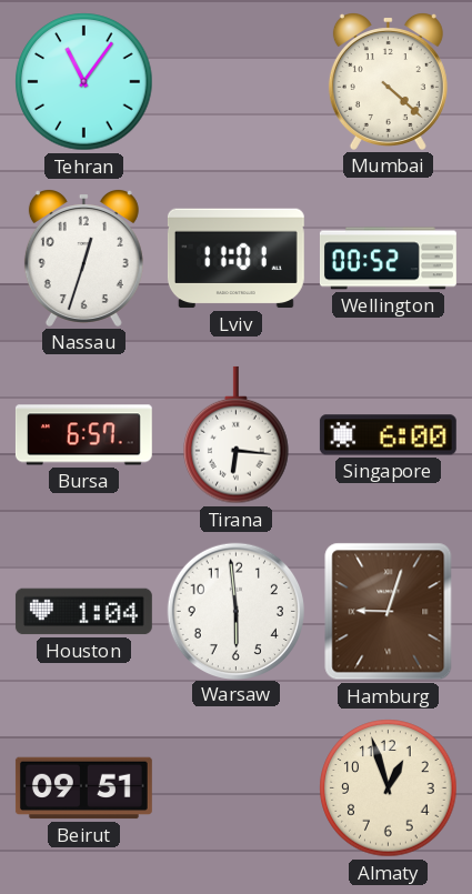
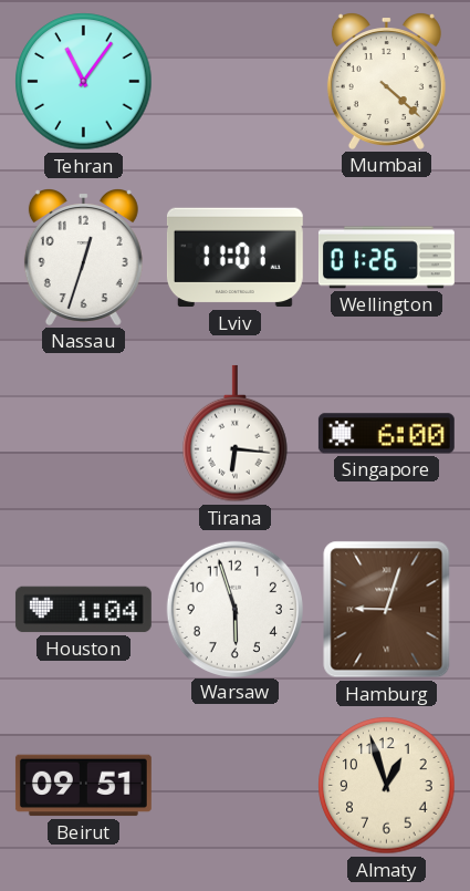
Wellington: 00:52 -> 01:26
Bursa: 6:57 -> none
Warsaw: 5:59 -> 5:57
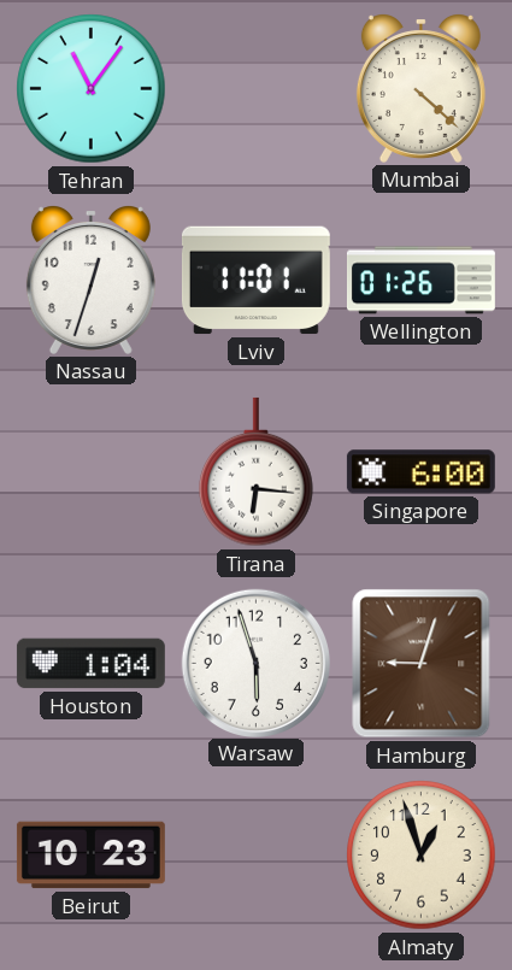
Beirut: 09:51 -> 10:23
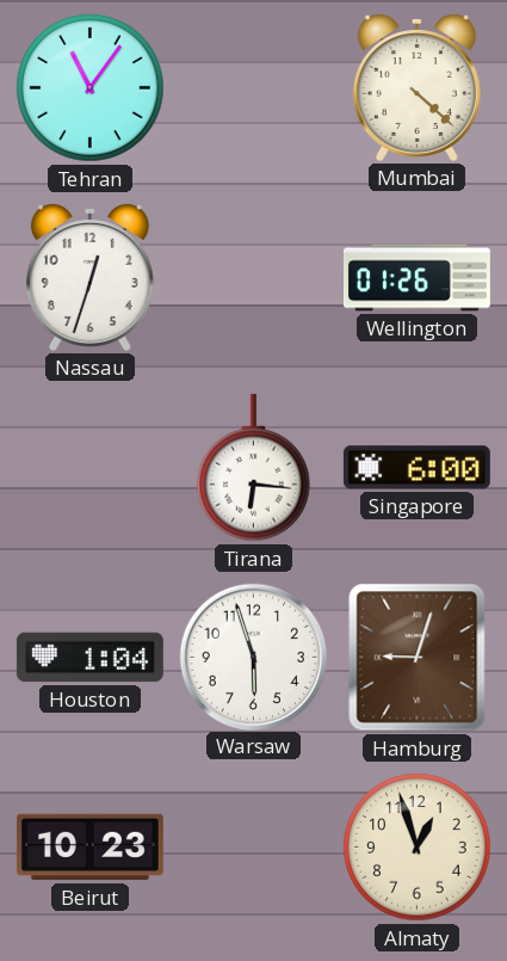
Lviv: 11:01 -> none
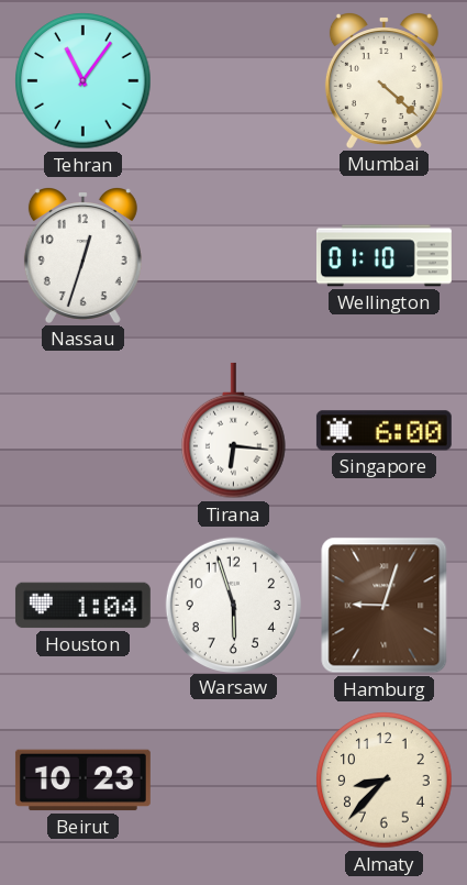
Wellington: 01:26 -> 01:10
Almaty: 12:57 -> 8:37
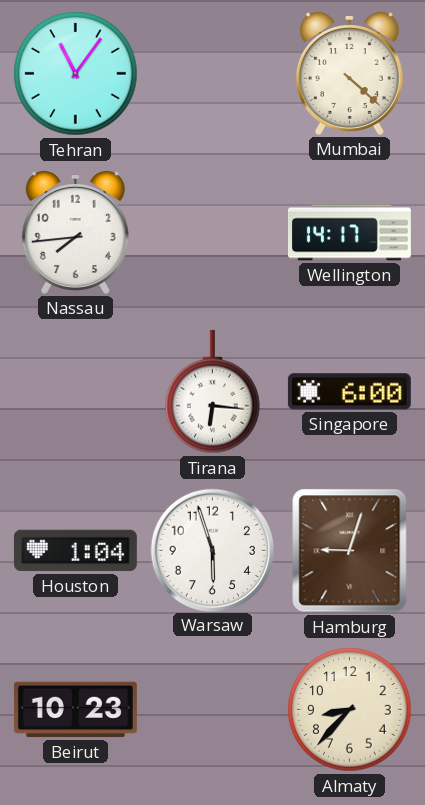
Nassau: 12:33 -> 7:44
Wellington: 01:10 -> 14:17
